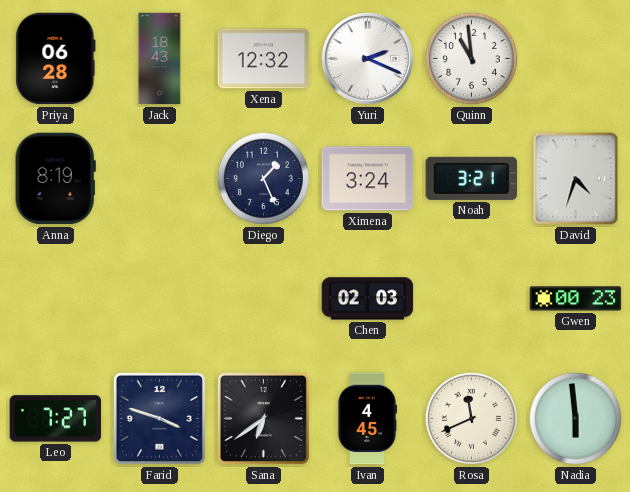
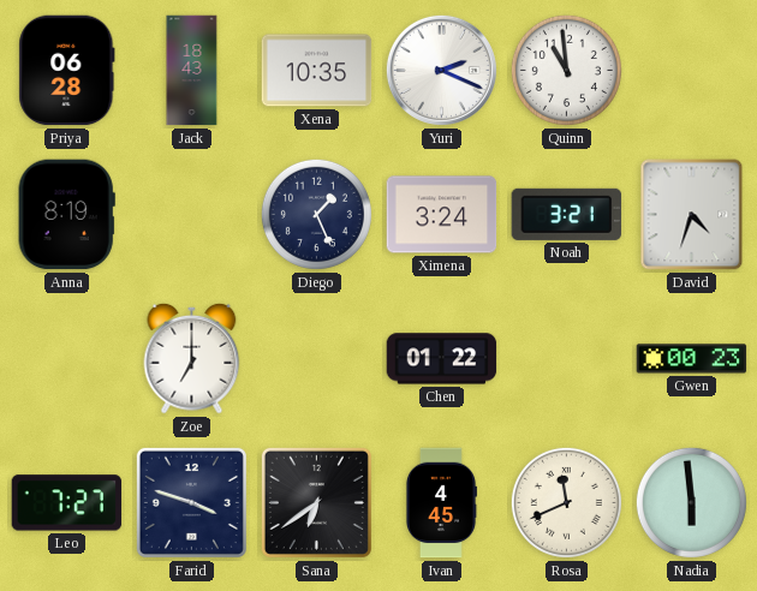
Xena: 12:32 -> 10:35
Zoe: none -> 7:00
Chen: 02:03 -> 01:22
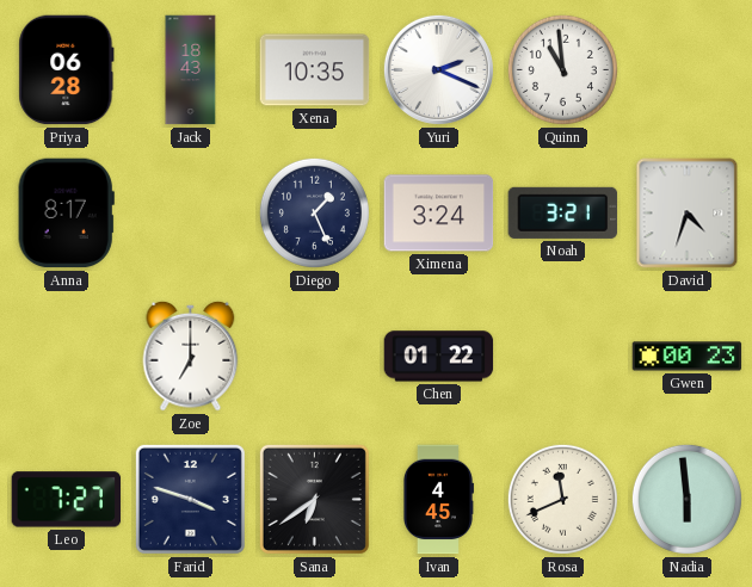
Anna: 8:19 -> 8:17
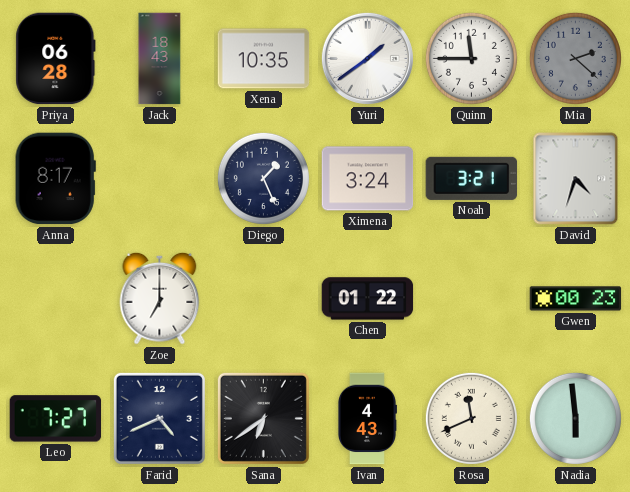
Yuri: 2:19 -> 1:39
Quinn: 10:59 -> 11:45
Mia: none -> 2:22
Farid: 3:48 -> 4:41
Ivan: 4:45 -> 4:43
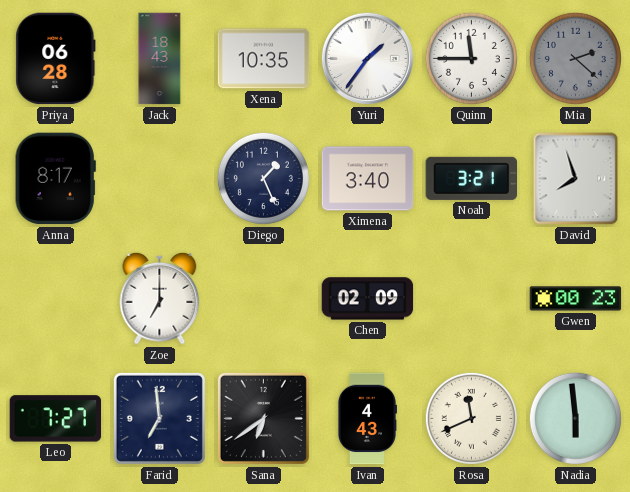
Yuri: 1:39 -> 1:36
Ximena: 3:24 -> 3:40
David: 4:33 -> 7:57
Chen: 01:22 -> 02:09
Farid: 4:41 -> 6:59
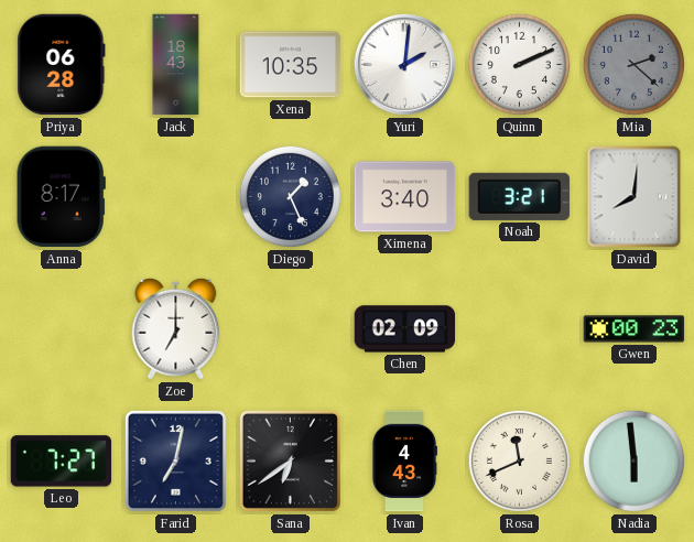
Yuri: 1:36 -> 2:01
Quinn: 11:45 -> 2:11
David: 7:57 -> 8:01
Farid: 6:59 -> 7:02
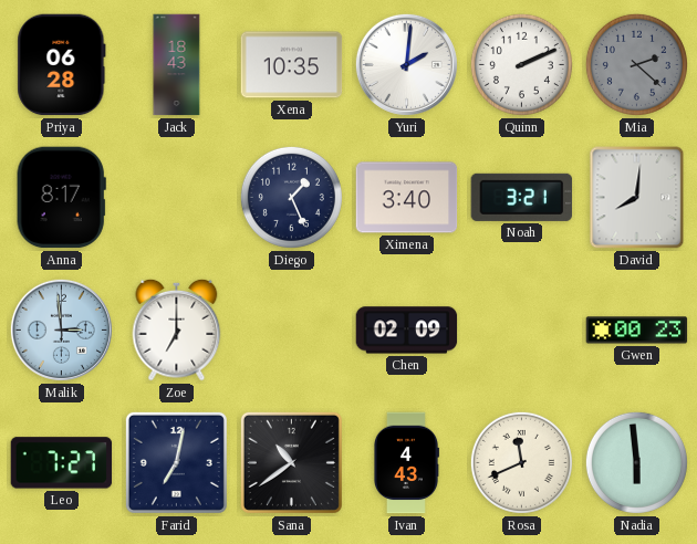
Malik: none -> 2:59
Sana: 6:39 -> 10:39
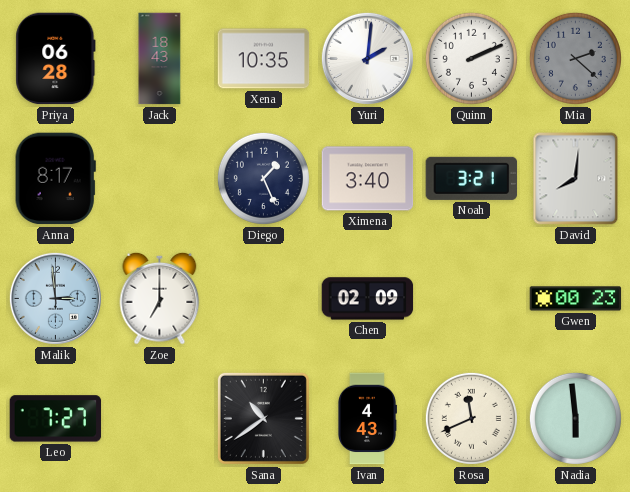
Farid: 7:02 -> none
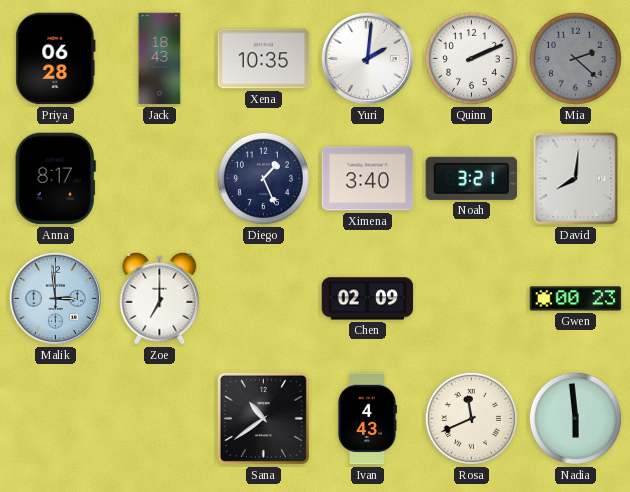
Leo: 7:27 -> none
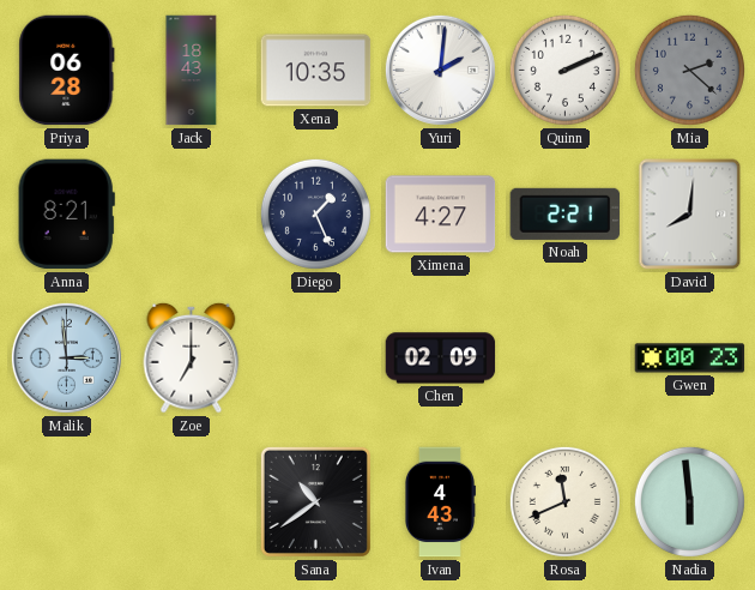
Anna: 8:17 -> 8:21
Ximena: 3:40 -> 4:27
Noah: 3:21 -> 2:21
